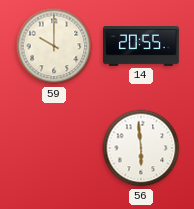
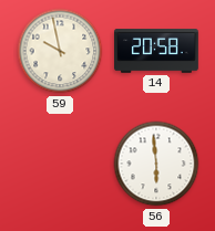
59: 10:00 -> 9:58
14: 20:55 -> 20:58
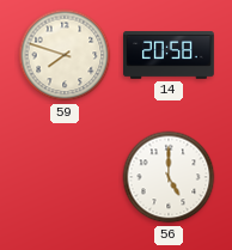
59: 9:58 -> 7:48
56: 5:59 -> 5:00
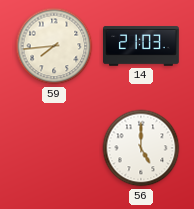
59: 7:48 -> 7:44
14: 20:58 -> 21:03
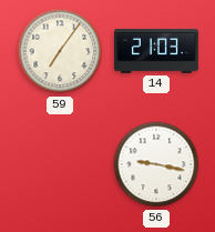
59: 7:44 -> 7:06
56: 5:00 -> 9:17
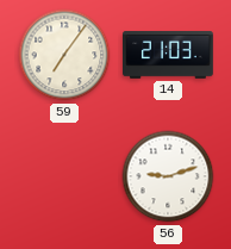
56: 9:17 -> 9:12
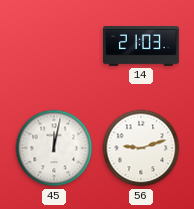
59: 7:06 -> none
45: none -> 12:02
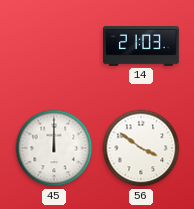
45: 12:02 -> 12:00
56: 9:12 -> 3:51
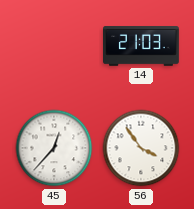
45: 12:00 -> 12:37
56: 3:51 -> 3:54
